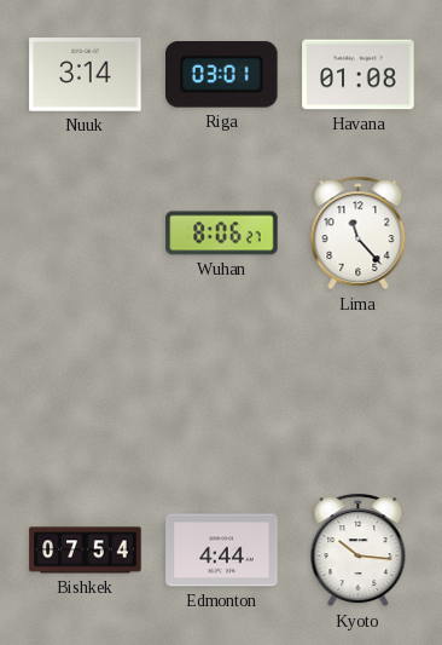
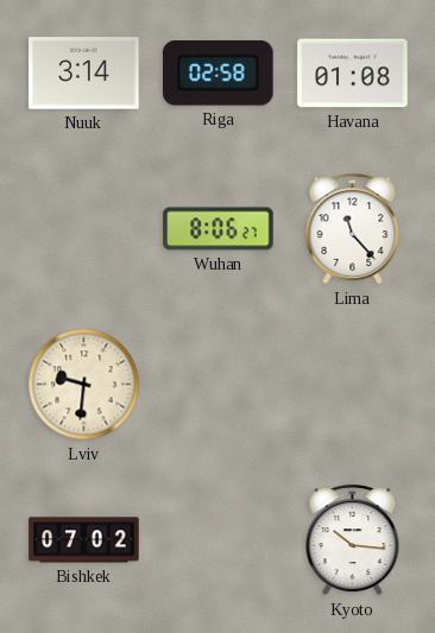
Riga: 03:01 -> 02:58
Lviv: none -> 9:31
Bishkek: 07:54 -> 07:02
Edmonton: 4:44 -> none
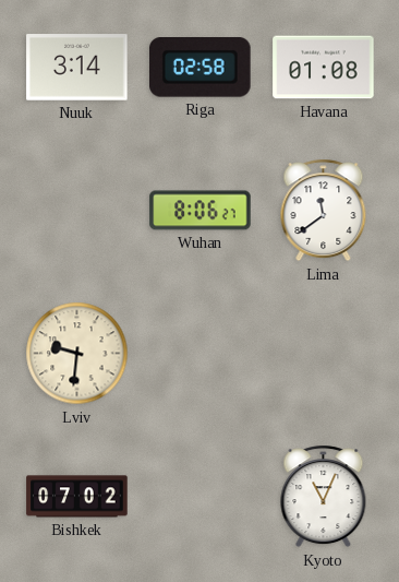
Lima: 11:23 -> 11:39
Kyoto: 10:16 -> 11:04
